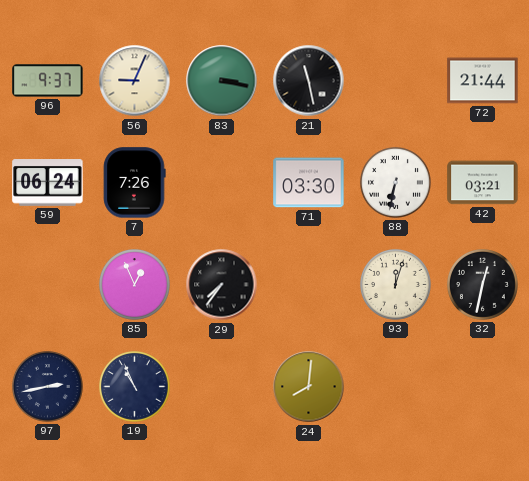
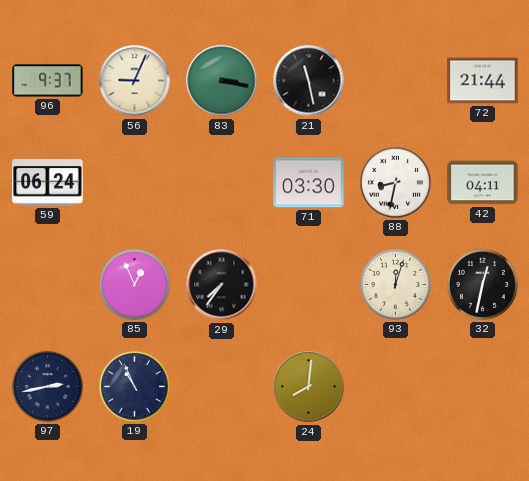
7: 7:26 -> none
88: 6:32 -> 8:32
42: 03:21 -> 04:11
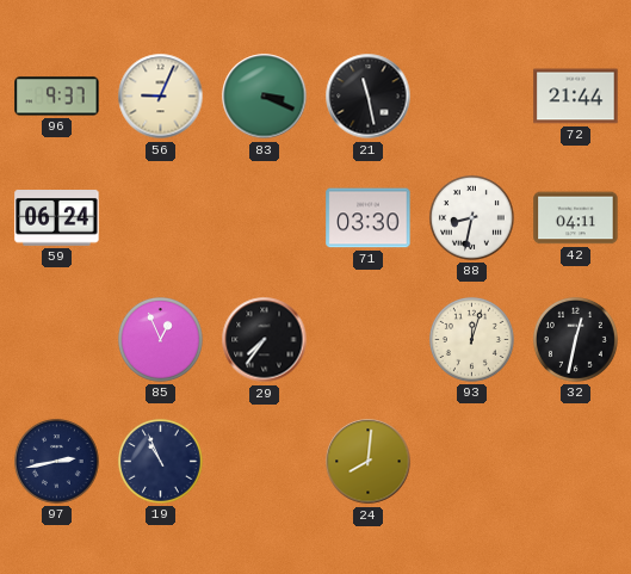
83: 3:17 -> 3:19
